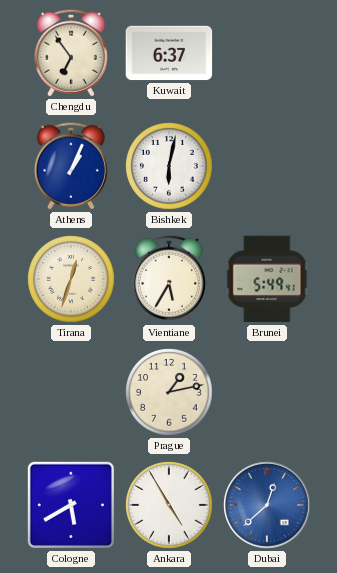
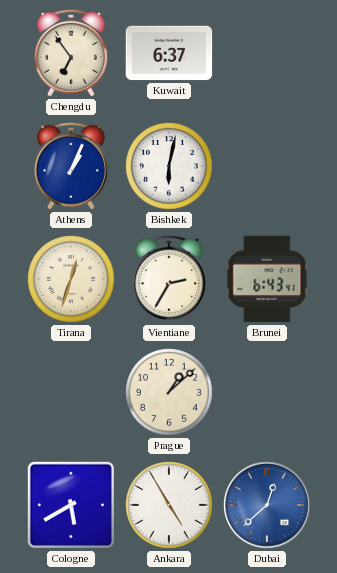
Vientiane: 5:35 -> 2:35
Brunei: 5:49 -> 6:43
Prague: 1:13 -> 1:08
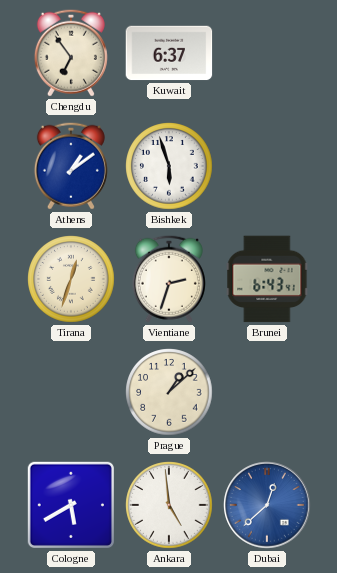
Athens: 1:04 -> 1:09
Bishkek: 6:02 -> 5:57
Vientiane: 2:35 -> 2:33
Ankara: 4:55 -> 4:59
